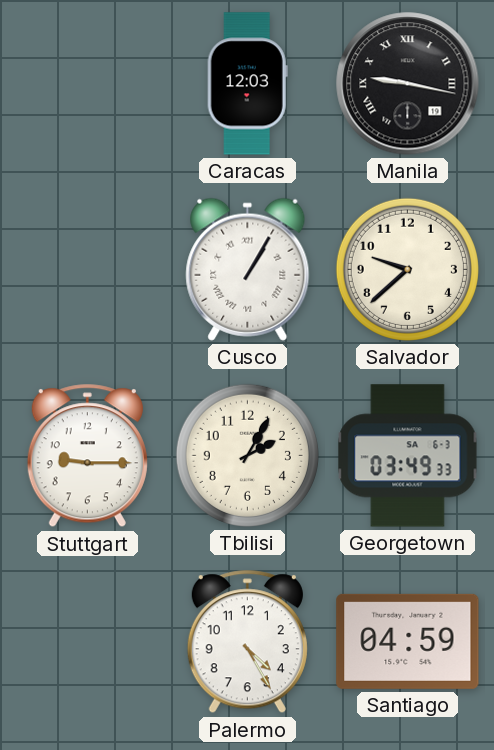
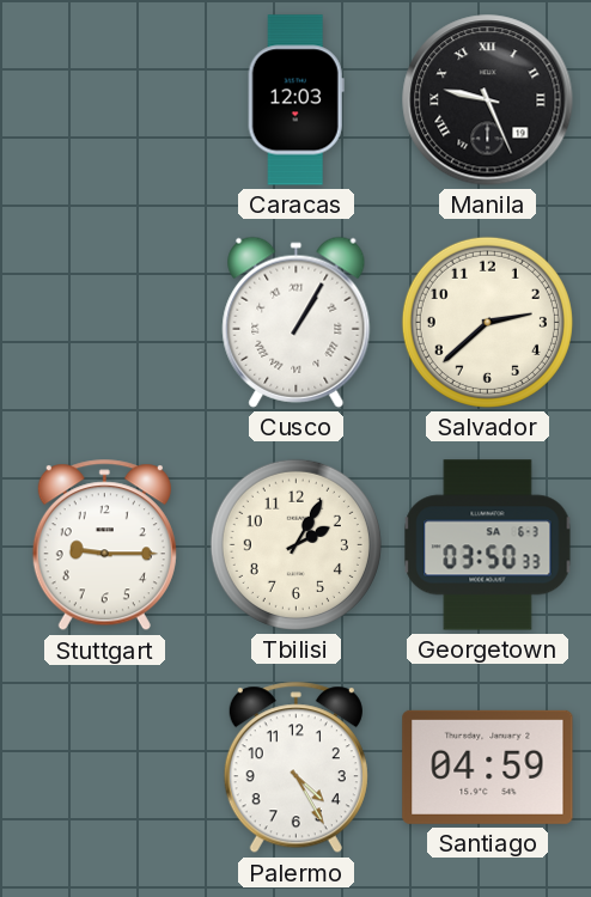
Manila: 9:17 -> 9:26
Salvador: 9:38 -> 2:38
Georgetown: 03:49 -> 03:50
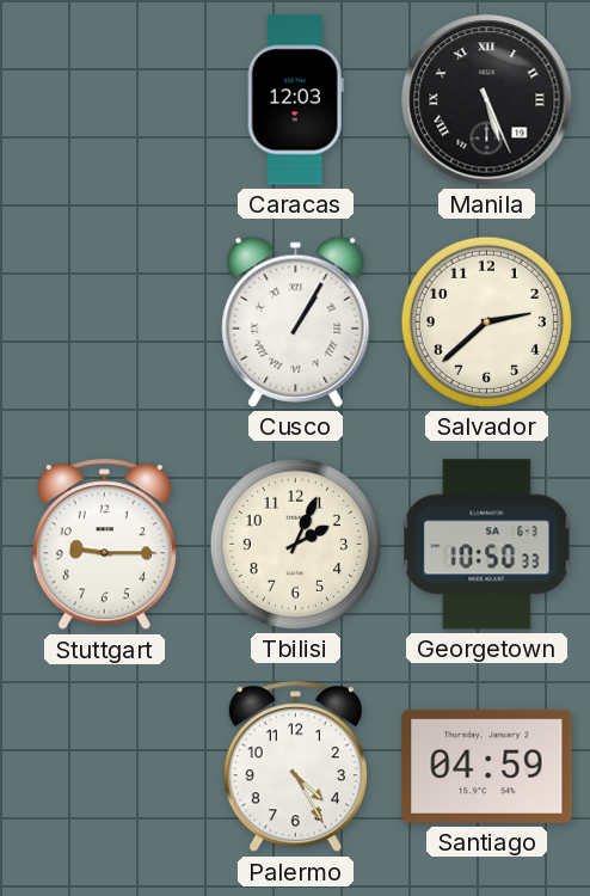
Manila: 9:26 -> 5:26
Tbilisi: 2:05 -> 2:04
Georgetown: 03:50 -> 10:50
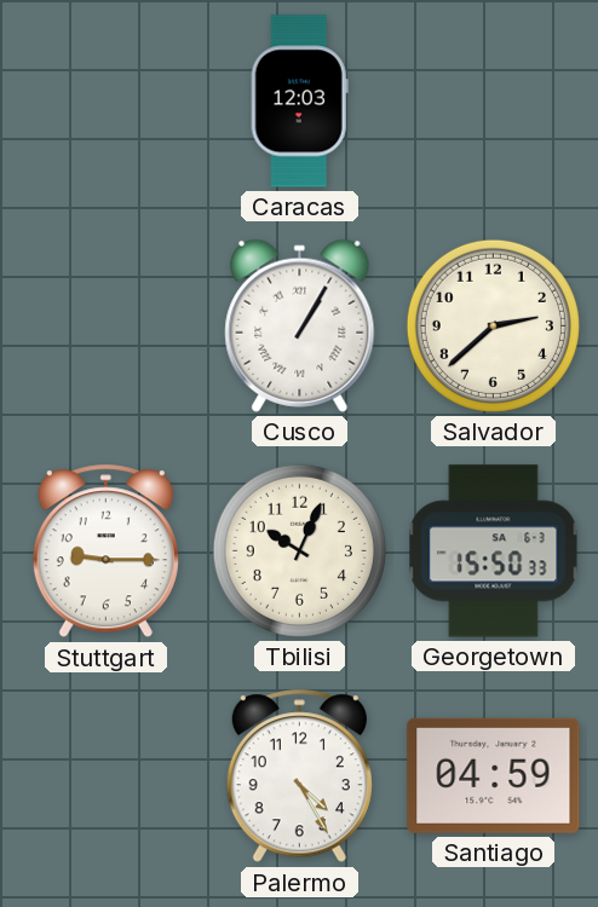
Manila: 5:26 -> none
Tbilisi: 2:04 -> 10:04
Georgetown: 10:50 -> 15:50
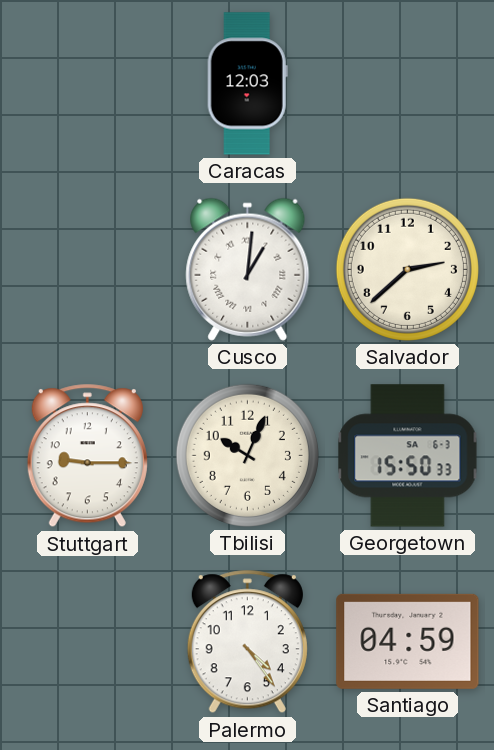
Cusco: 1:05 -> 1:01
Palermo: 4:25 -> 4:24
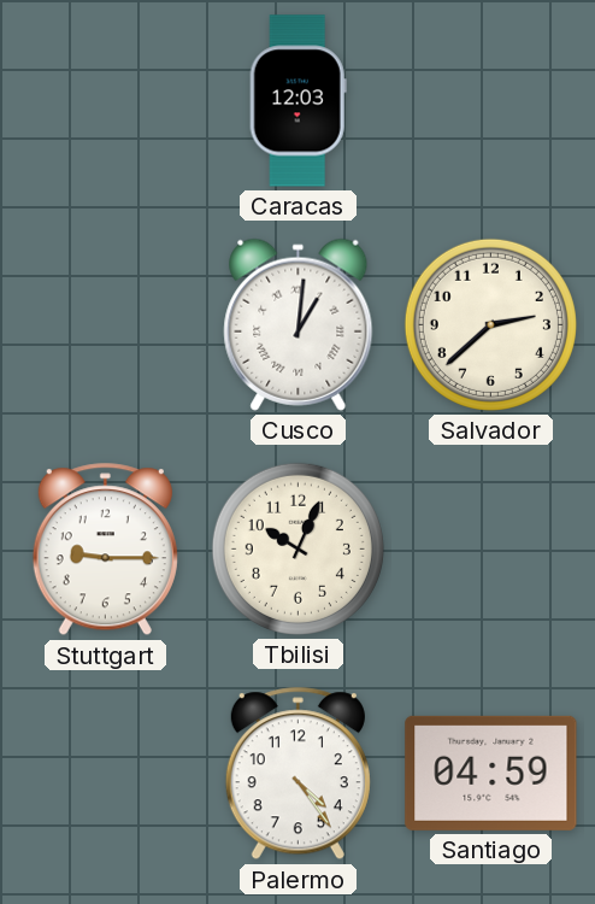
Georgetown: 15:50 -> none
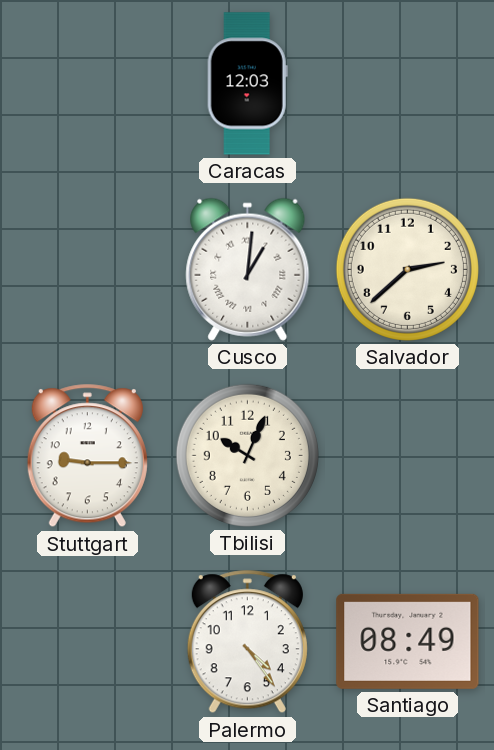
Santiago: 04:59 -> 08:49
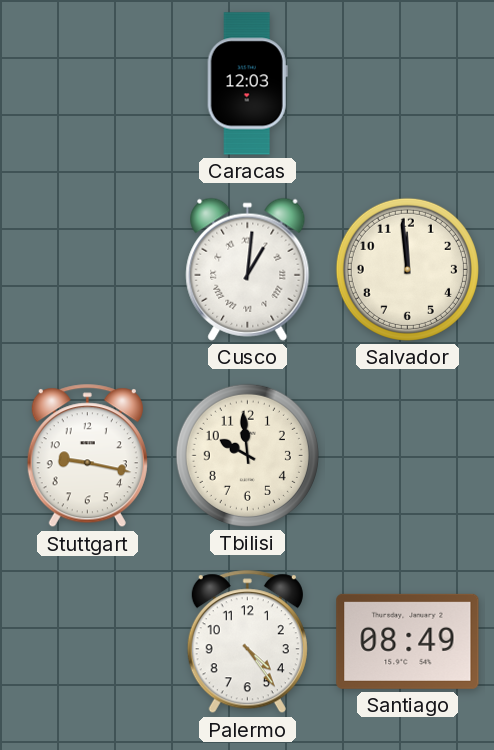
Salvador: 2:38 -> 11:59
Stuttgart: 9:15 -> 9:17
Tbilisi: 10:04 -> 9:59
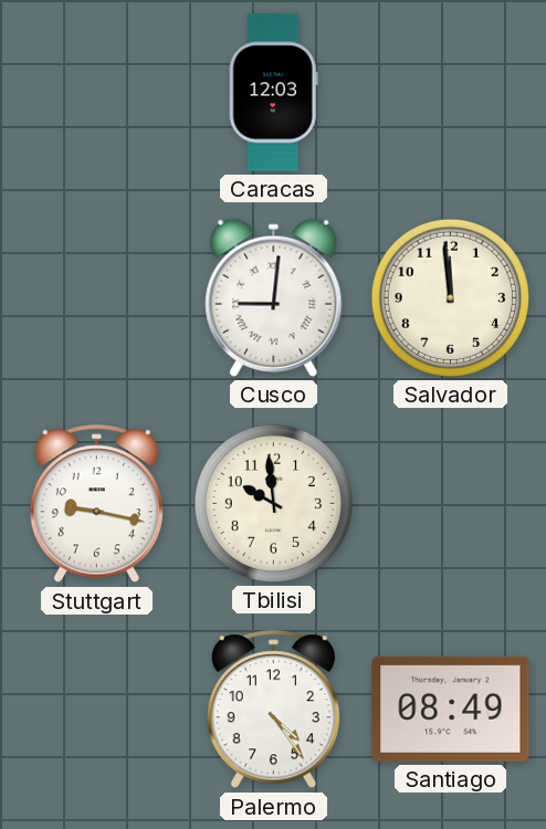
Cusco: 1:01 -> 9:01
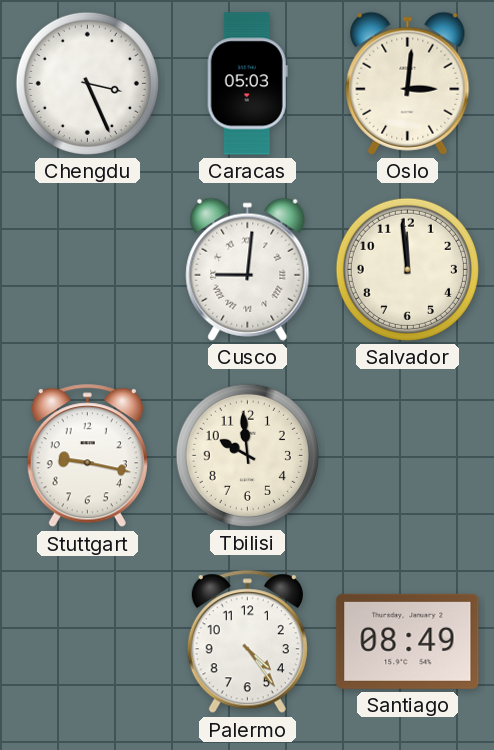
Chengdu: none -> 3:26
Caracas: 12:03 -> 05:03
Oslo: none -> 3:01
